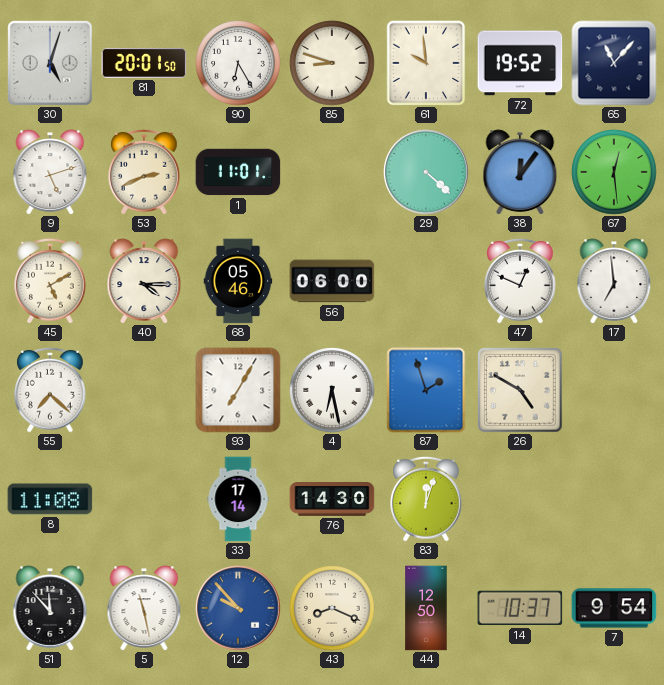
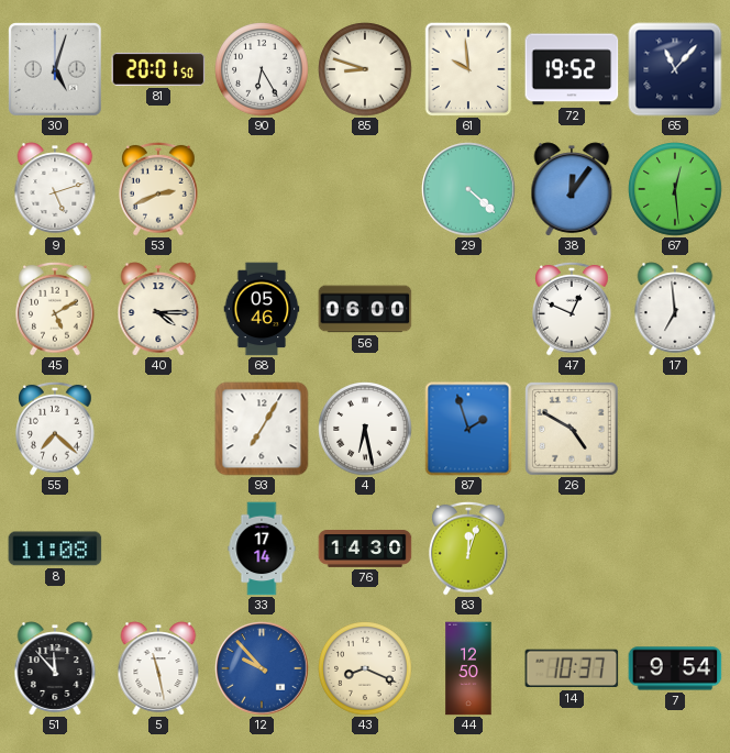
1: 11:01 -> none
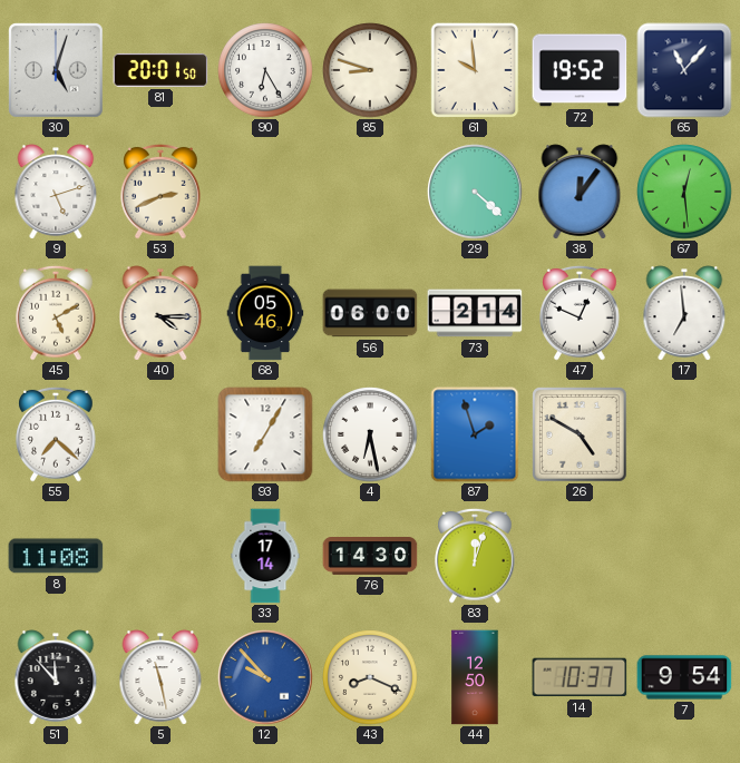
73: none -> 2:14
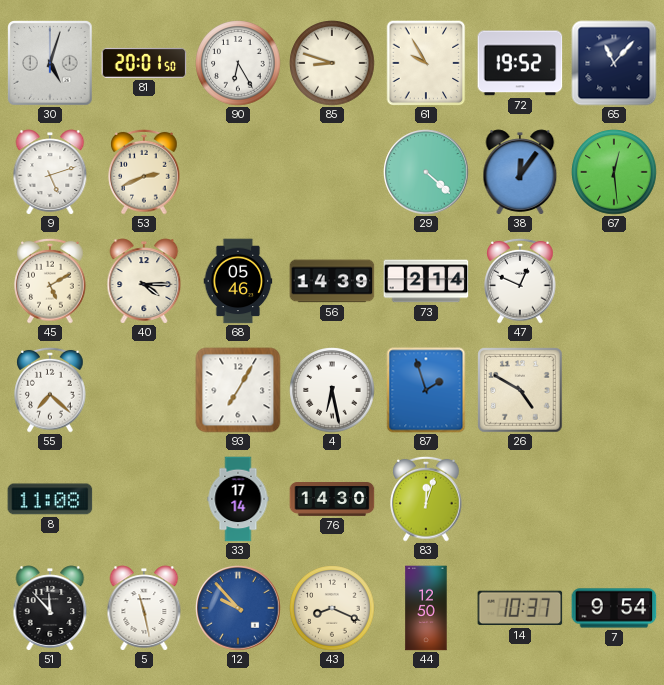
61: 9:59 -> 9:55
56: 06:00 -> 14:39
17: 6:59 -> none
